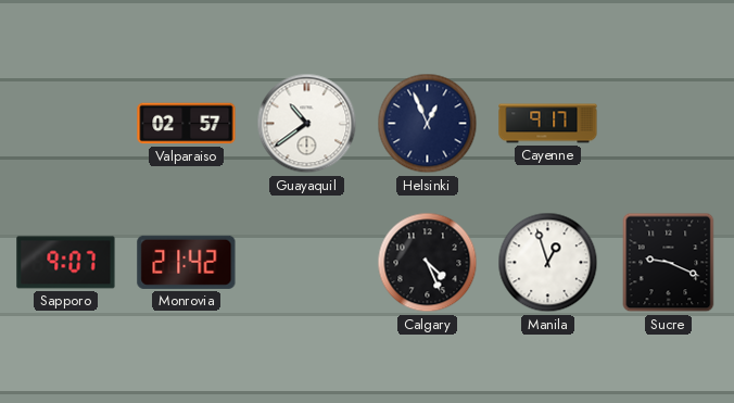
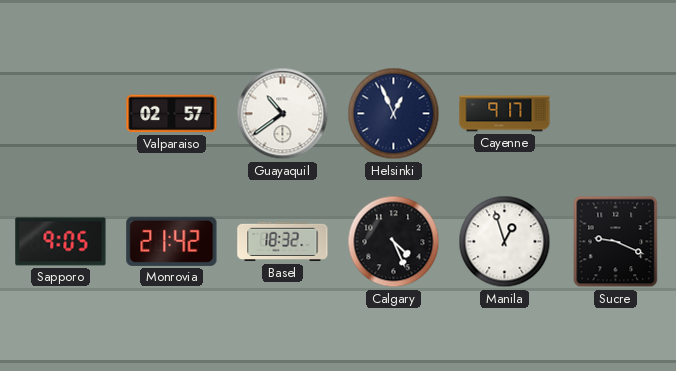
Sapporo: 9:07 -> 9:05
Basel: none -> 18:32
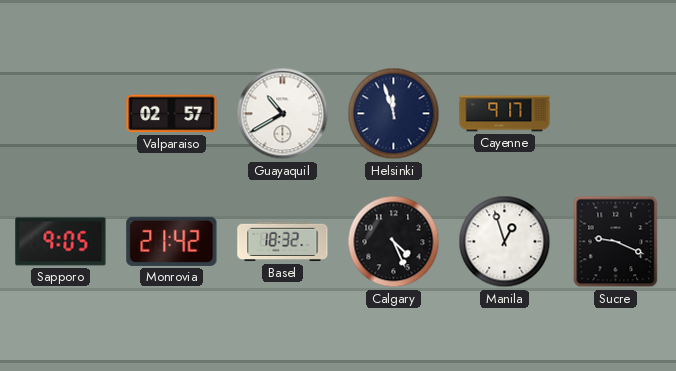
Guayaquil: 10:39 -> 10:40
Helsinki: 12:56 -> 11:57
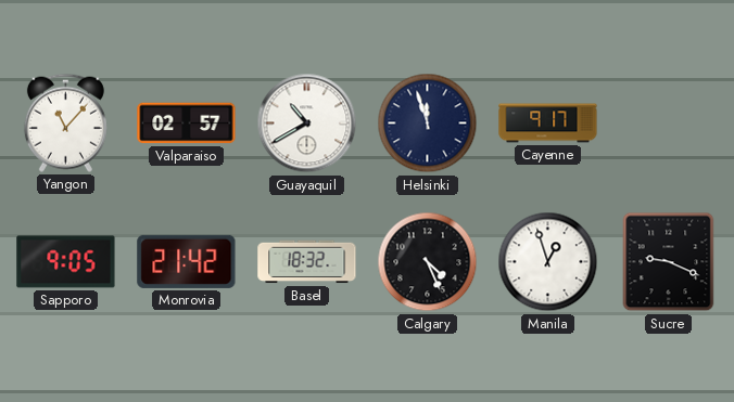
Yangon: none -> 11:07
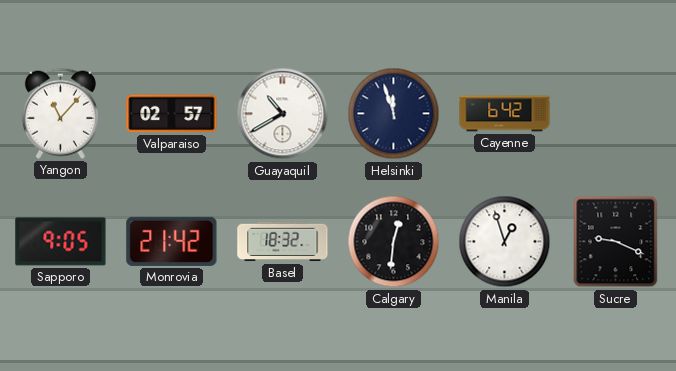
Cayenne: 9:17 -> 6:42
Calgary: 4:26 -> 12:31
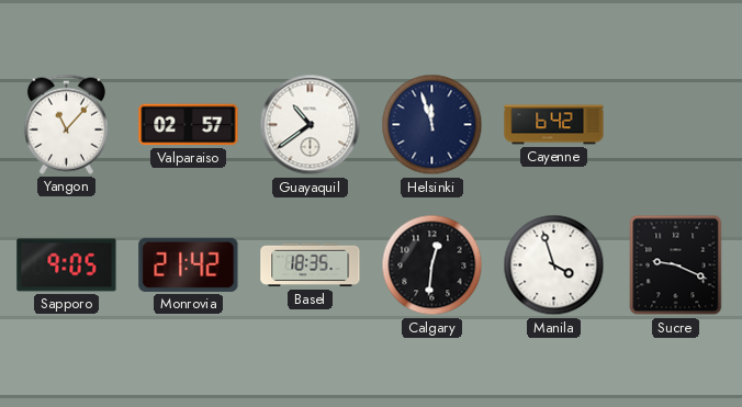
Guayaquil: 10:40 -> 10:39
Basel: 18:32 -> 18:35
Manila: 12:57 -> 3:57
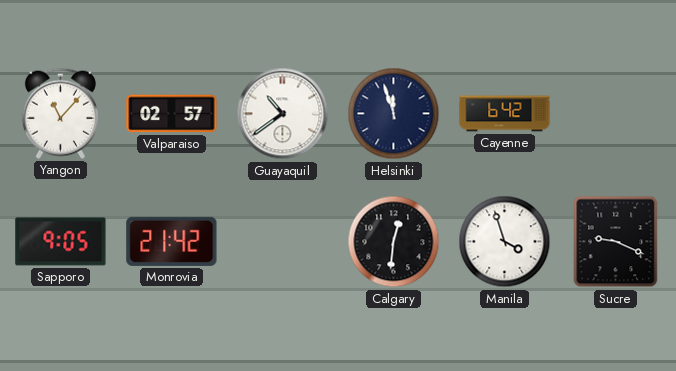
Basel: 18:35 -> none
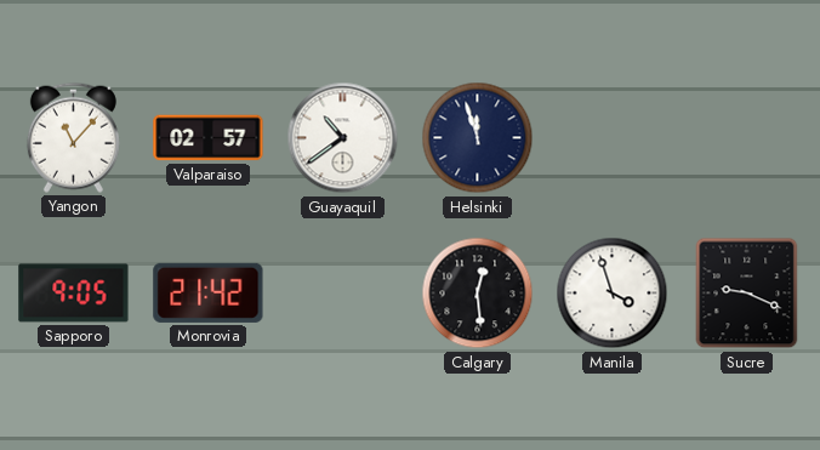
Cayenne: 6:42 -> none
Calgary: 12:31 -> 12:29
